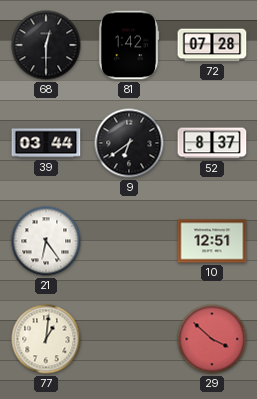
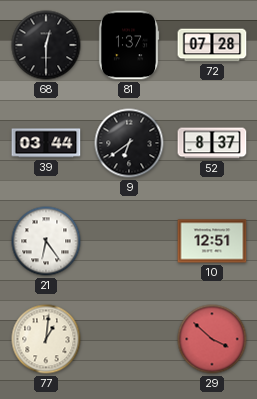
81: 1:42 -> 1:37
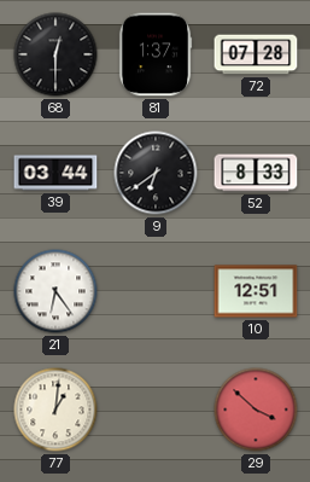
52: 8:37 -> 8:33
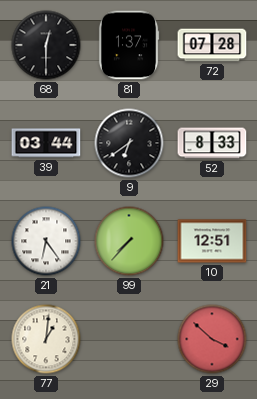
99: none -> 7:37
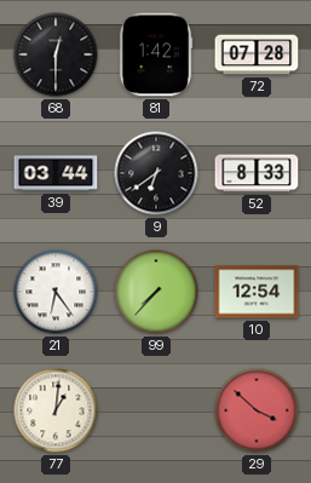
81: 1:37 -> 1:42
10: 12:51 -> 12:54
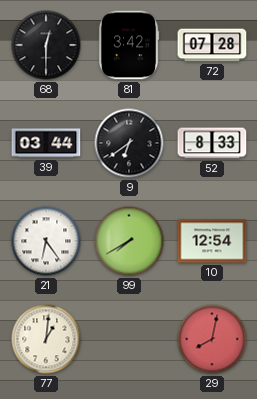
81: 1:42 -> 3:42
99: 7:37 -> 7:40
29: 3:52 -> 8:02
